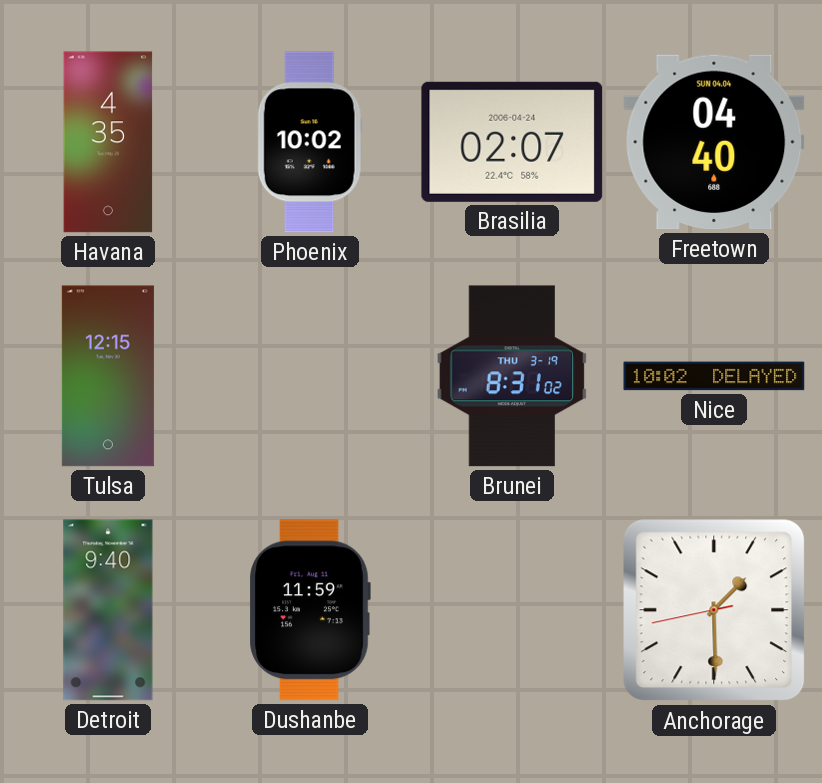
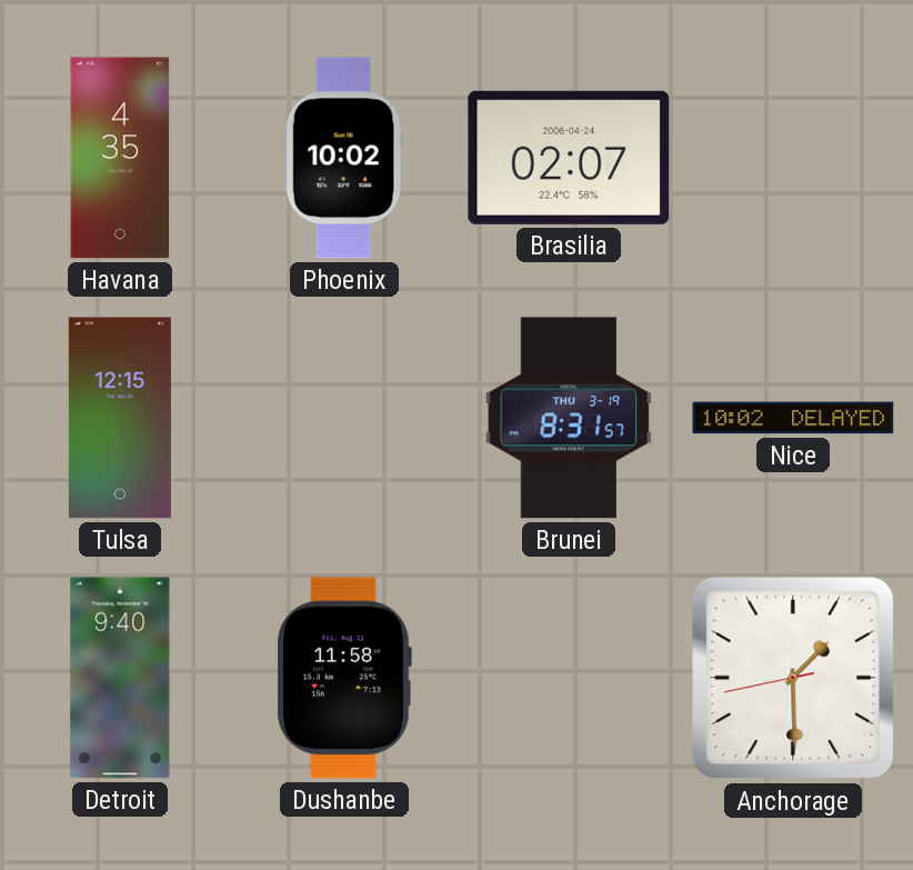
Freetown: 04:40 -> none
Brunei: 8:31:02 -> 8:31:57
Dushanbe: 11:59 -> 11:58
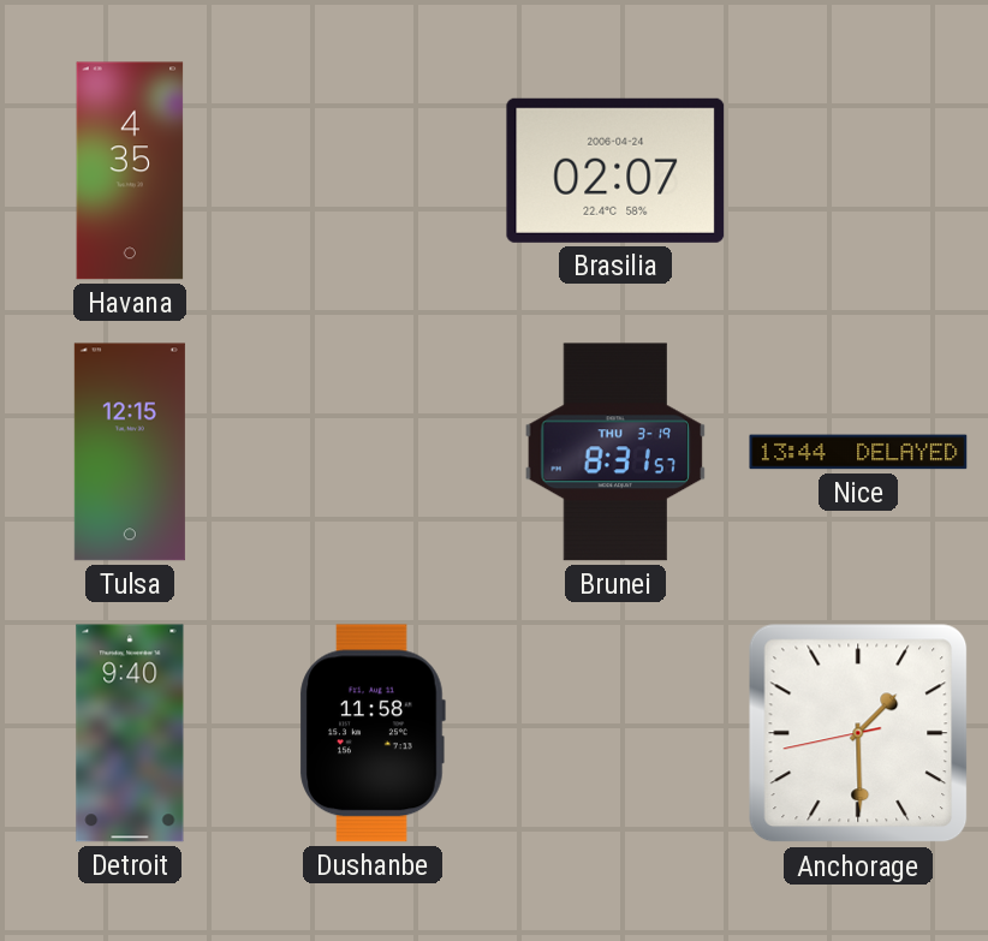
Phoenix: 10:02 -> none
Nice: 10:02 -> 13:44
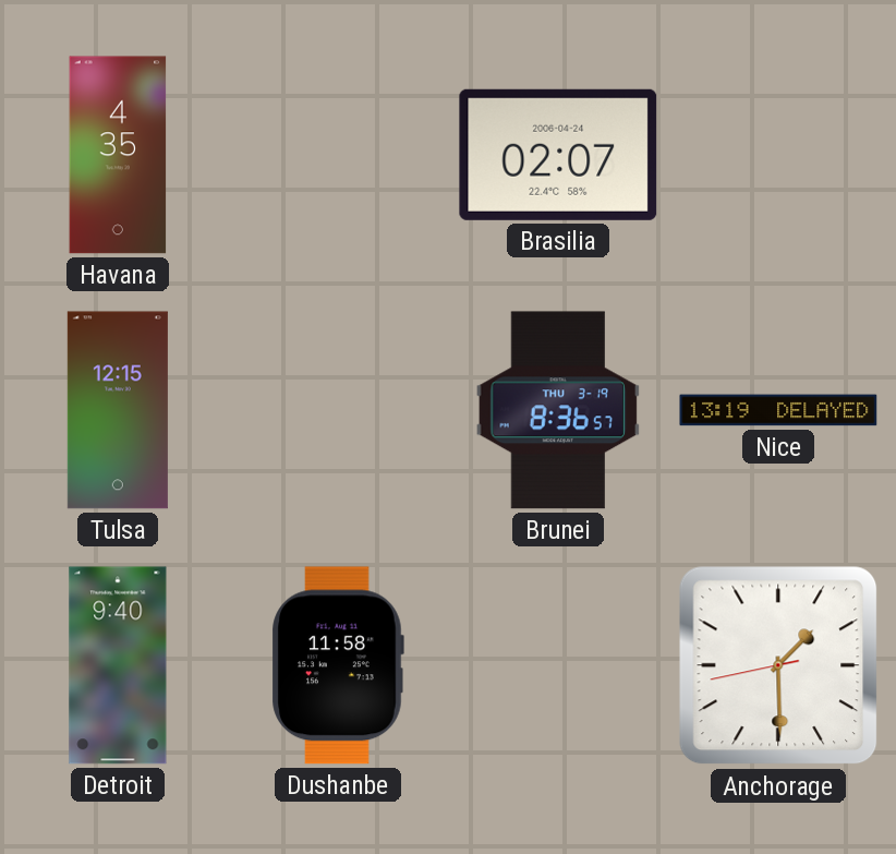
Brunei: 8:31 -> 8:36
Nice: 13:44 -> 13:19
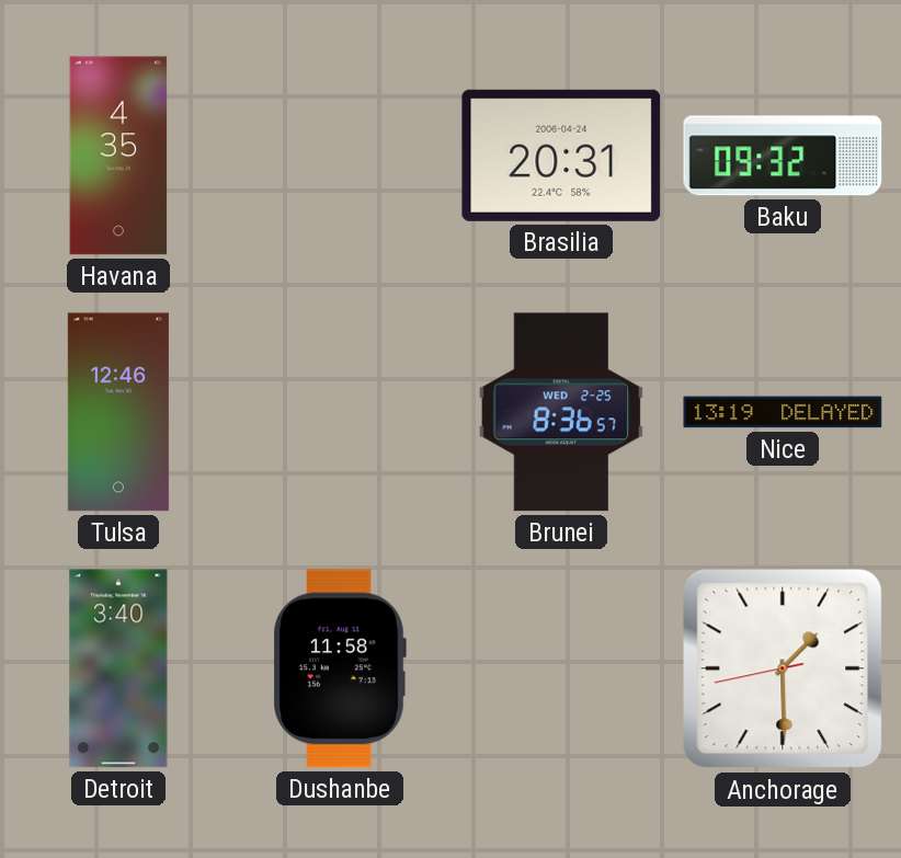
Brasilia: 02:07 -> 20:31
Baku: none -> 09:32
Tulsa: 12:15 -> 12:46
Brunei date: THU 3-19 -> WED 2-25
Detroit: 9:40 -> 3:40
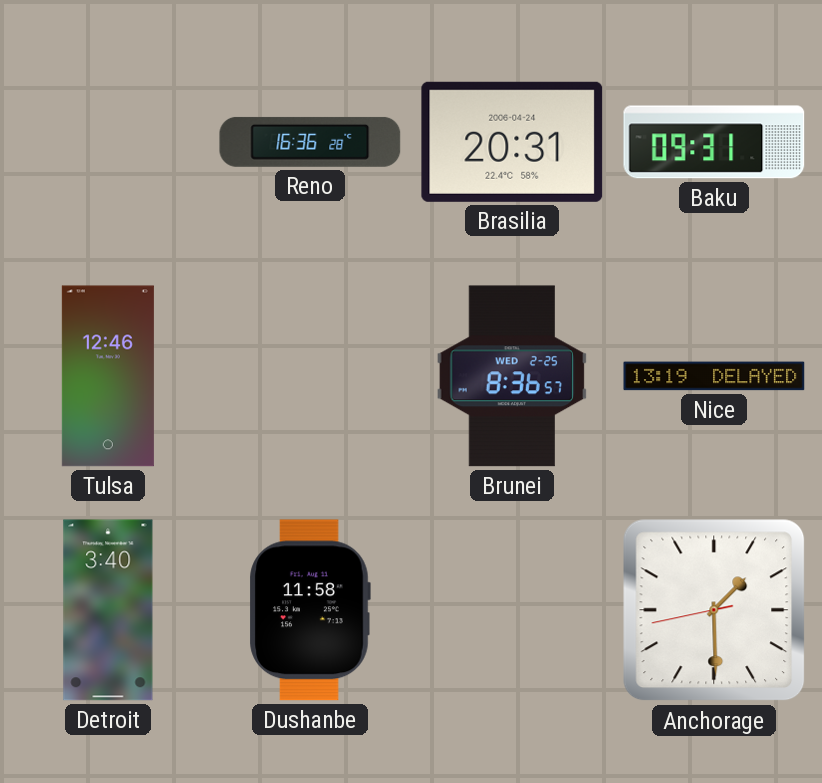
Havana: 4:35 -> none
Reno: none -> 16:36
Baku: 09:32 -> 09:31
